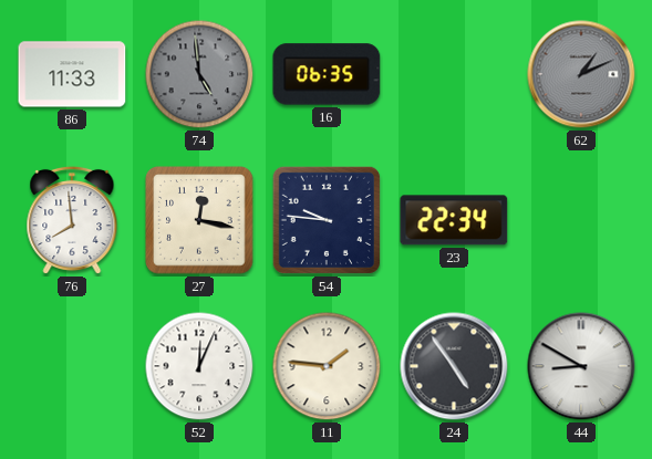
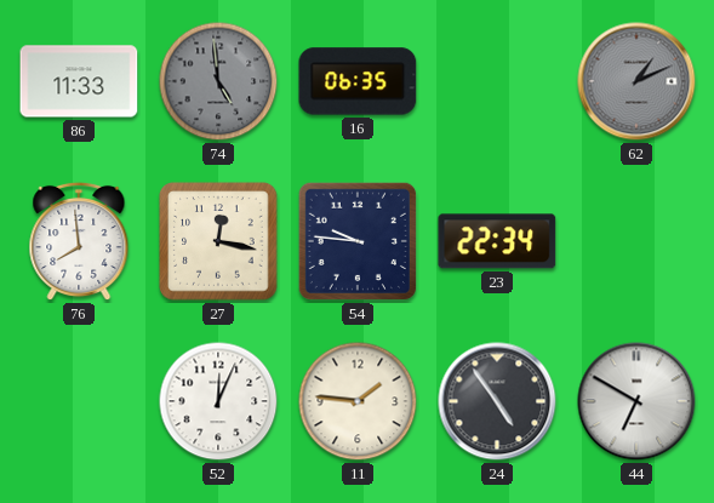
44: 8:50 -> 6:50
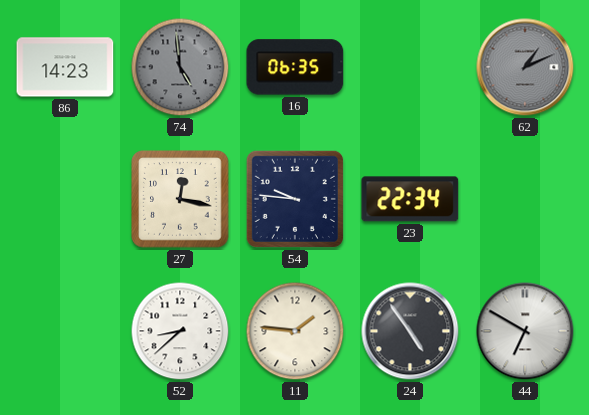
86: 11:33 -> 14:23
76: 7:59 -> none
52: 12:04 -> 8:38
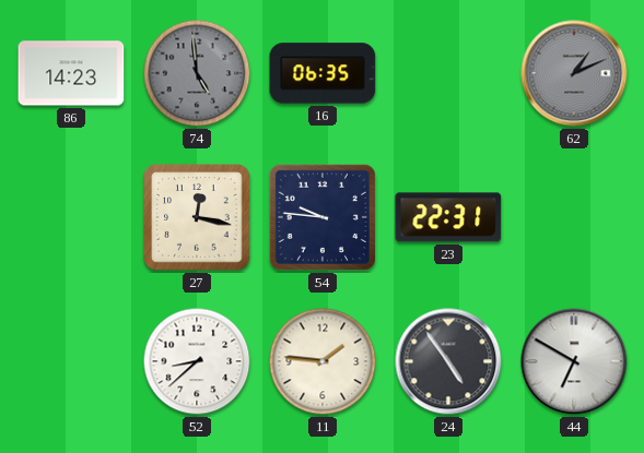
23: 22:34 -> 22:31
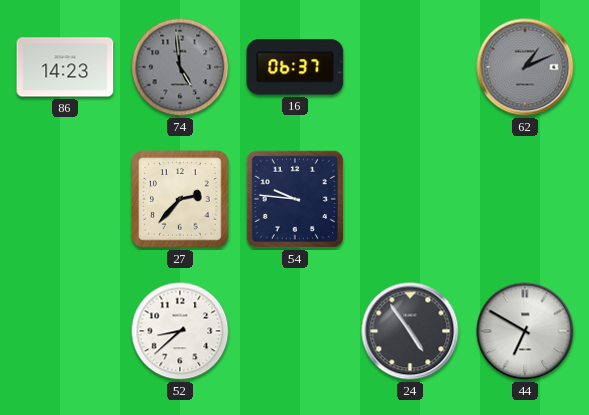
16: 06:35 -> 06:37
27: 12:17 -> 2:37
23: 22:31 -> none
11: 1:46 -> none
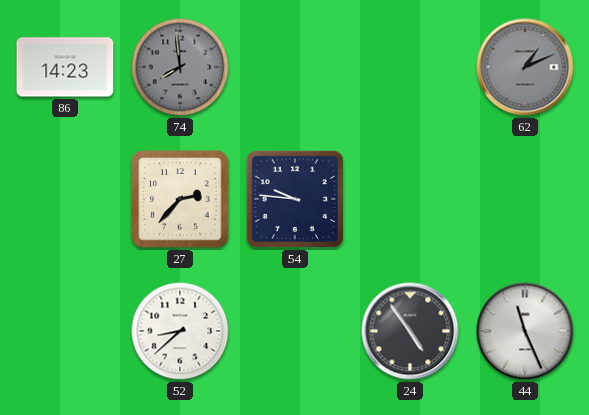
74: 4:59 -> 7:59
16: 06:37 -> none
44: 6:50 -> 11:26
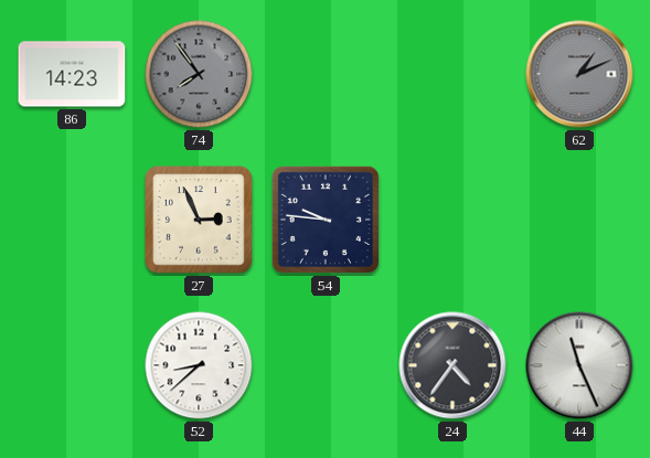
74: 7:59 -> 7:54
27: 2:37 -> 2:56
24: 4:54 -> 4:36
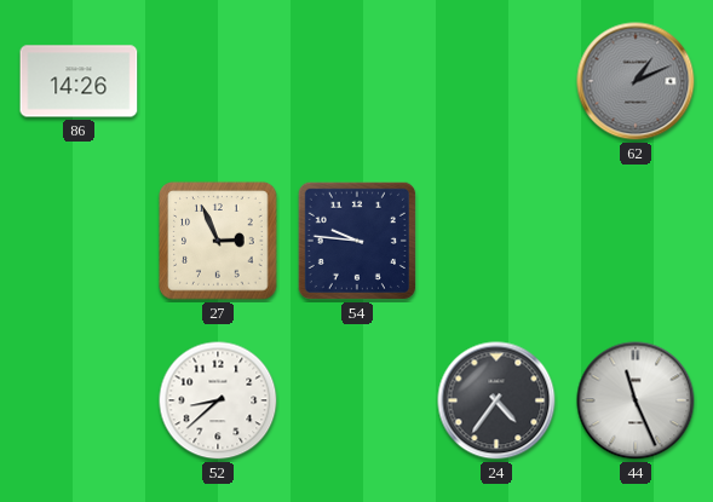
86: 14:23 -> 14:26
74: 7:54 -> none
